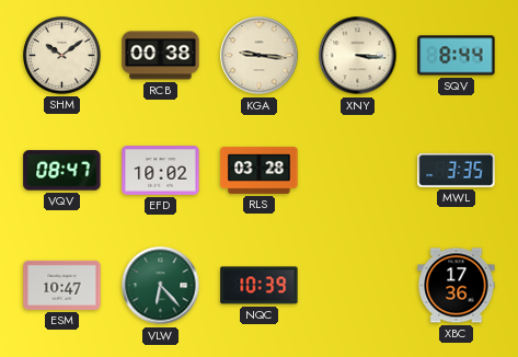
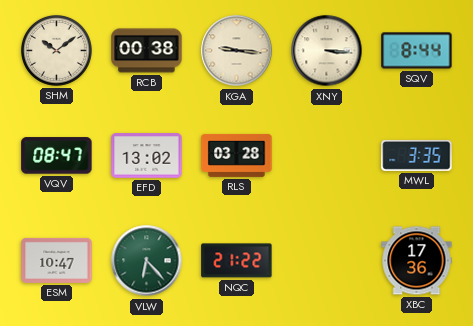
EFD: 10:02 -> 13:02
NQC: 10:39 -> 21:22
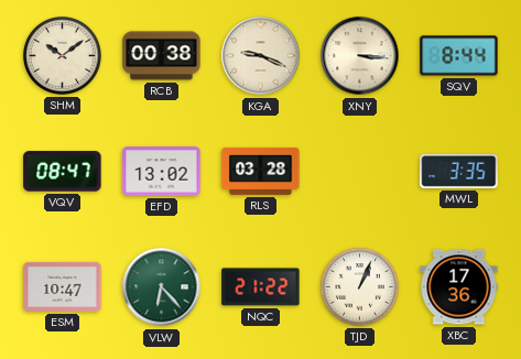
KGA: 9:16 -> 9:19
TJD: none -> 1:04
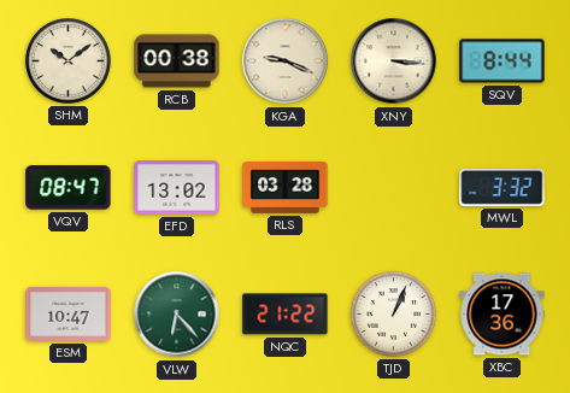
MWL: 3:35 -> 3:32
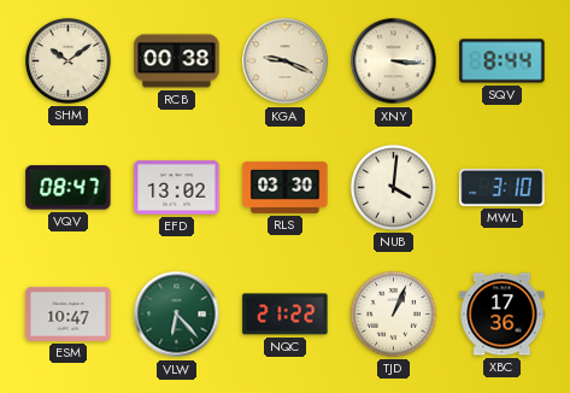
RLS: 03:28 -> 03:30
NUB: none -> 4:01
MWL: 3:32 -> 3:10
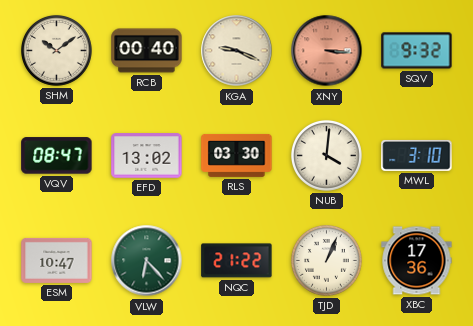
RCB: 00:38 -> 00:40
XNY dial: cream -> salmon
SQV: 8:44 -> 9:32
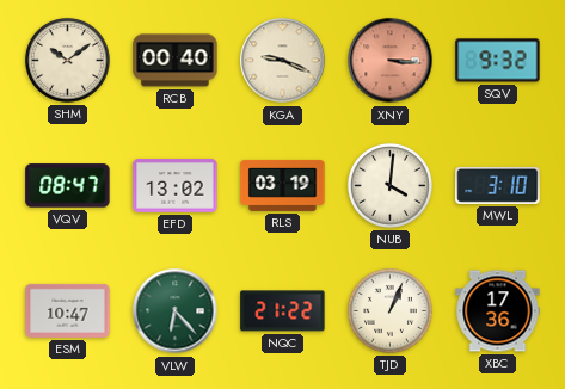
RLS: 03:30 -> 03:19
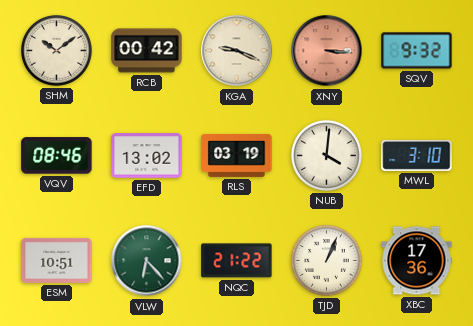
RCB: 00:40 -> 00:42
VQV: 08:47 -> 08:46
ESM: 10:47 -> 10:51
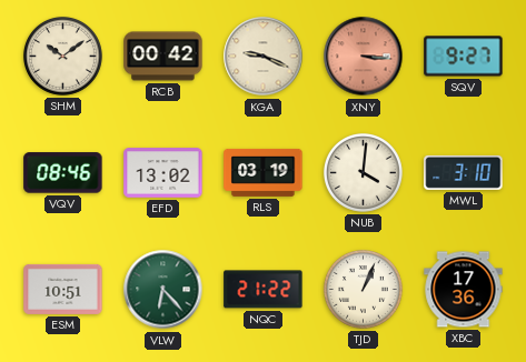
SQV: 9:32 -> 9:27
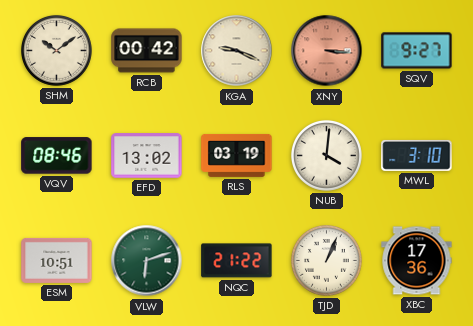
VLW: 6:23 -> 6:12
